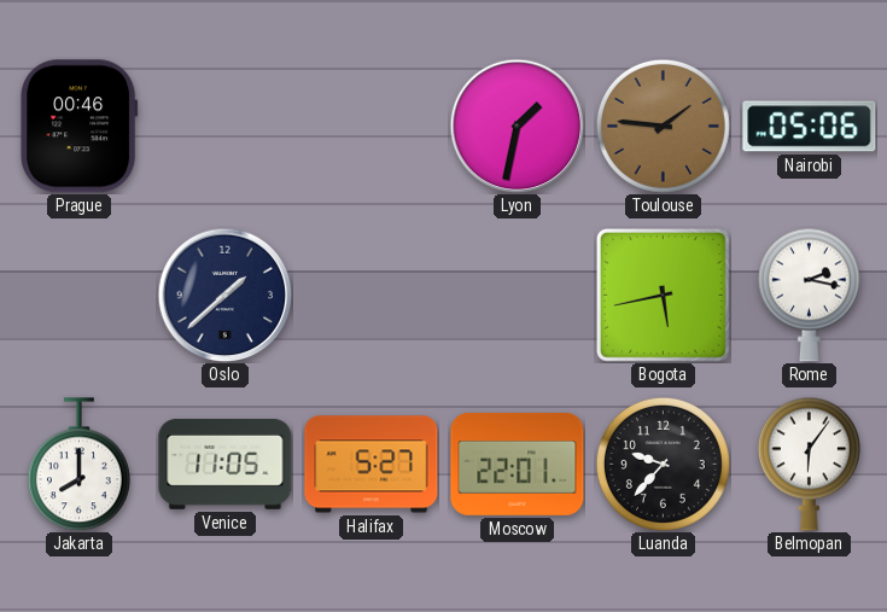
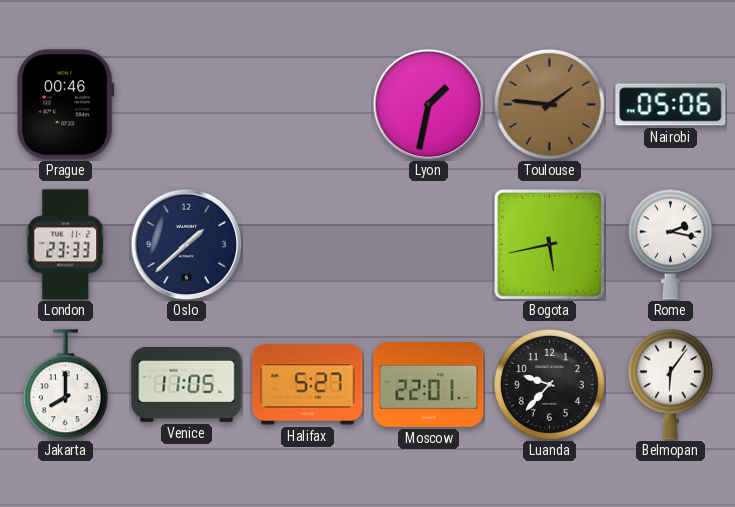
London: none -> 23:33
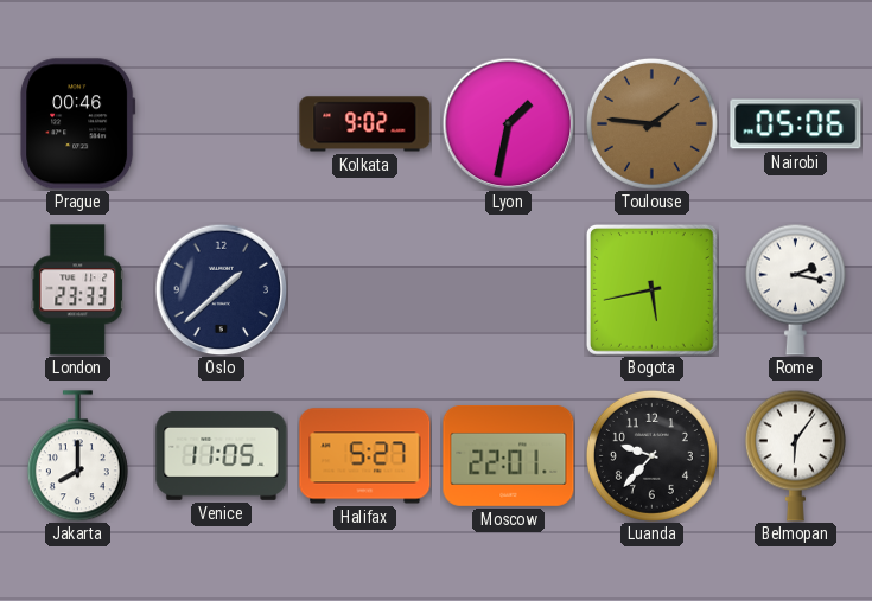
Kolkata: none -> 9:02
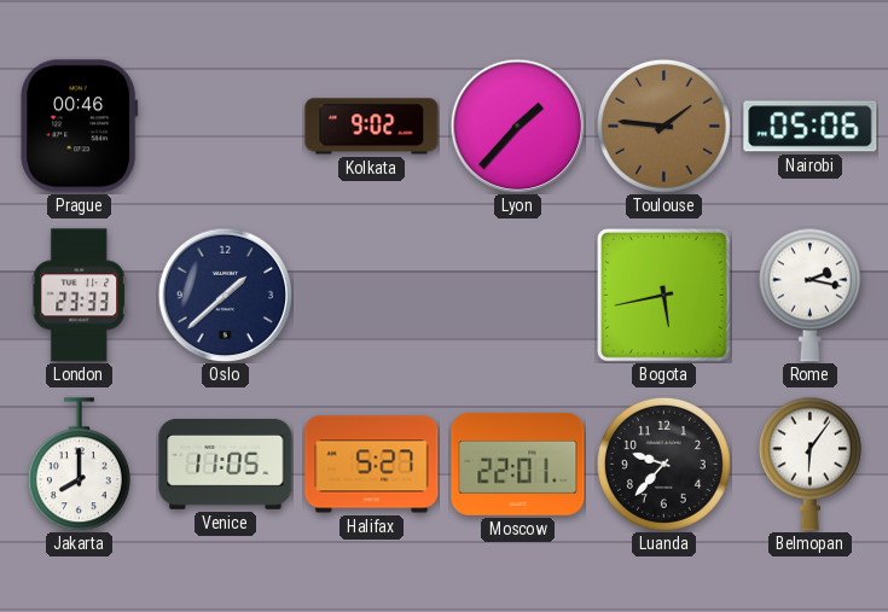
Lyon: 1:32 -> 1:37
